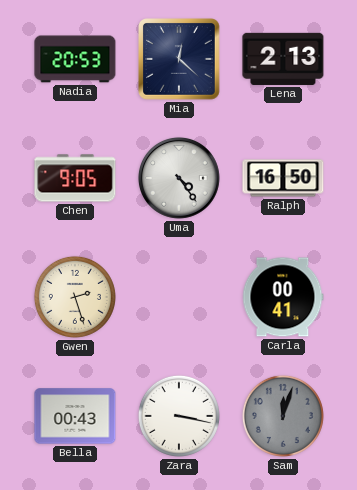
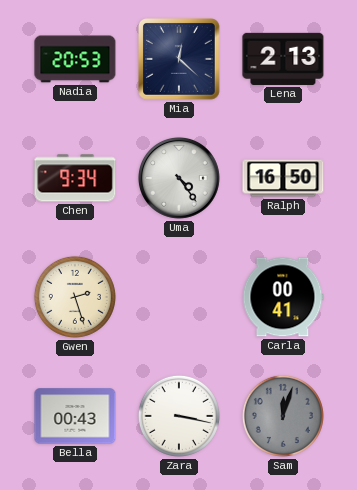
Chen: 9:05 -> 9:34
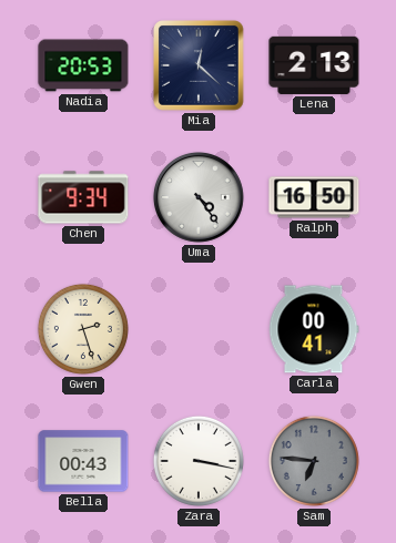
Sam: 12:03 -> 6:46
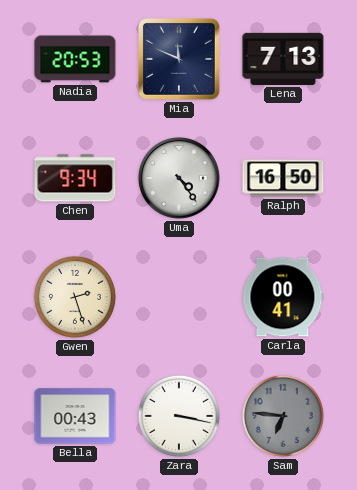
Mia: 12:22 -> 11:49
Lena: 2:13 -> 7:13
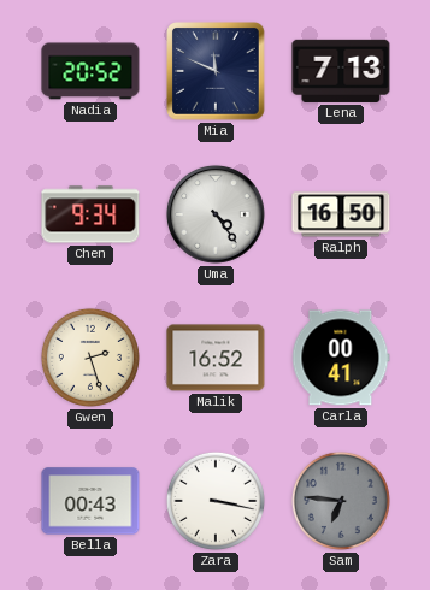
Nadia: 20:53 -> 20:52
Malik: none -> 16:52
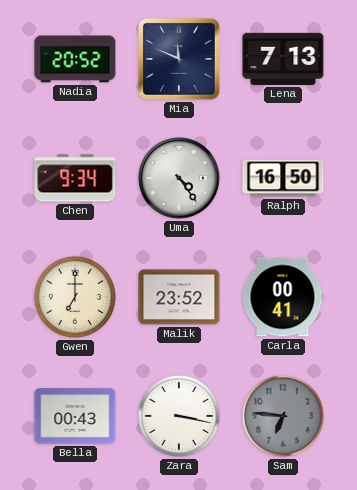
Gwen: 2:27 -> 7:00
Malik: 16:52 -> 23:52
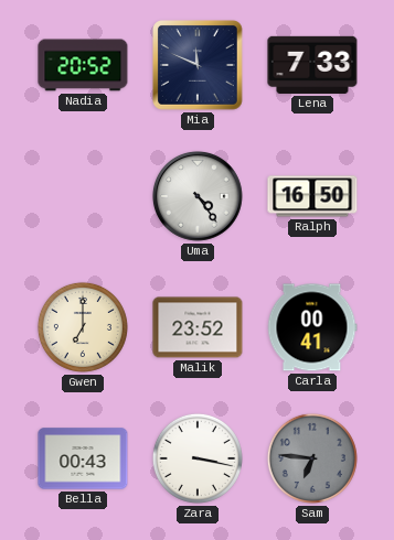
Lena: 7:13 -> 7:33
Chen: 9:34 -> none
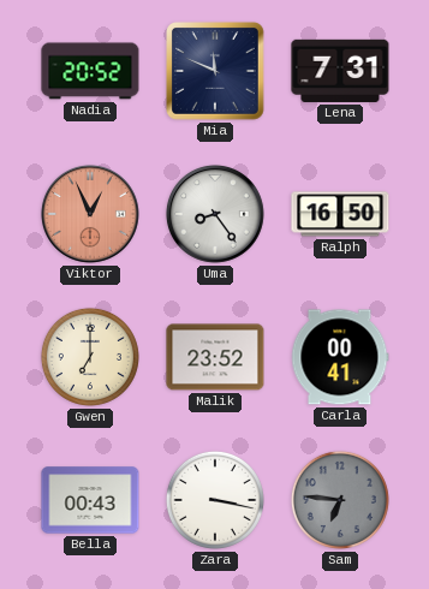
Lena: 7:33 -> 7:31
Viktor: none -> 12:56
Uma: 4:24 -> 8:24
